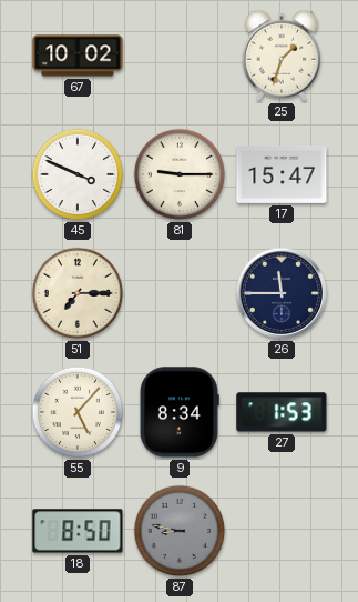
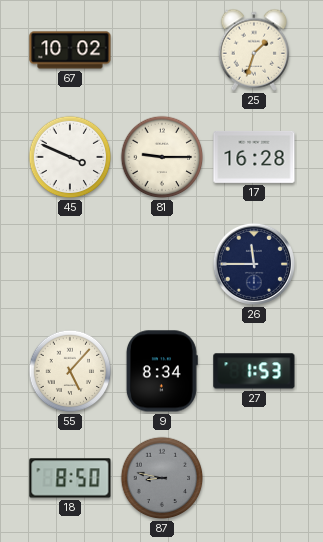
17: 15:47 -> 16:28
51: 7:15 -> none
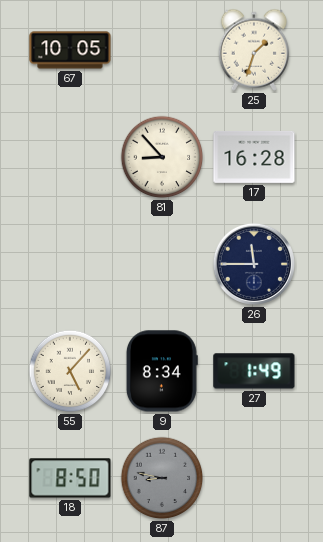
67: 10:02 -> 10:05
45: 3:49 -> none
81: 9:15 -> 8:53
27: 1:53 -> 1:49
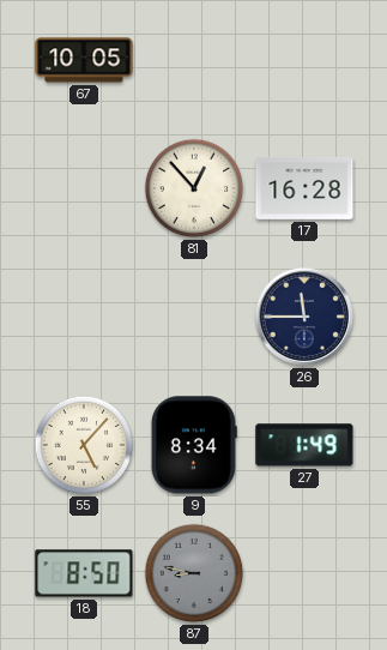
25: 1:33 -> none
81: 8:53 -> 12:53
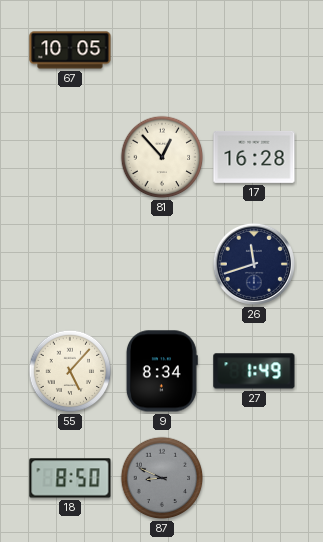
26: 11:45 -> 11:42
87: 8:47 -> 8:49
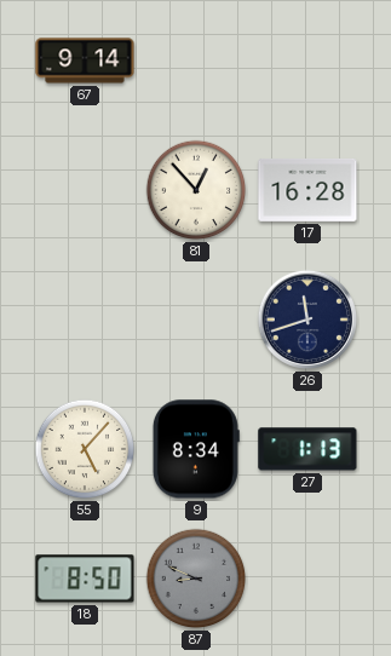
67: 10:05 -> 9:14
27: 1:49 -> 1:13
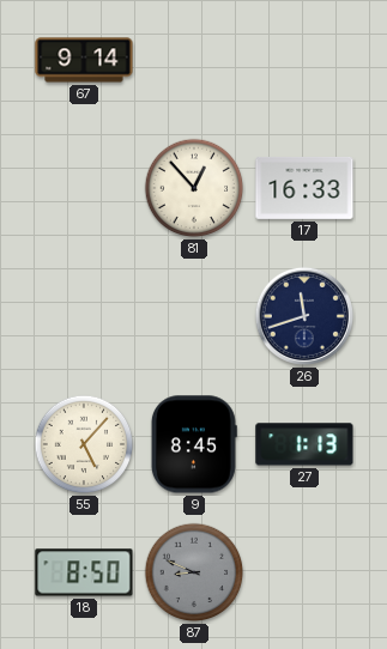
17: 16:28 -> 16:33
9: 8:34 -> 8:45
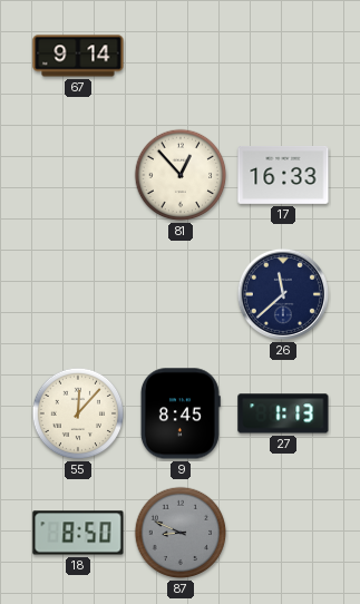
26: 11:42 -> 11:38
55: 5:07 -> 12:07
